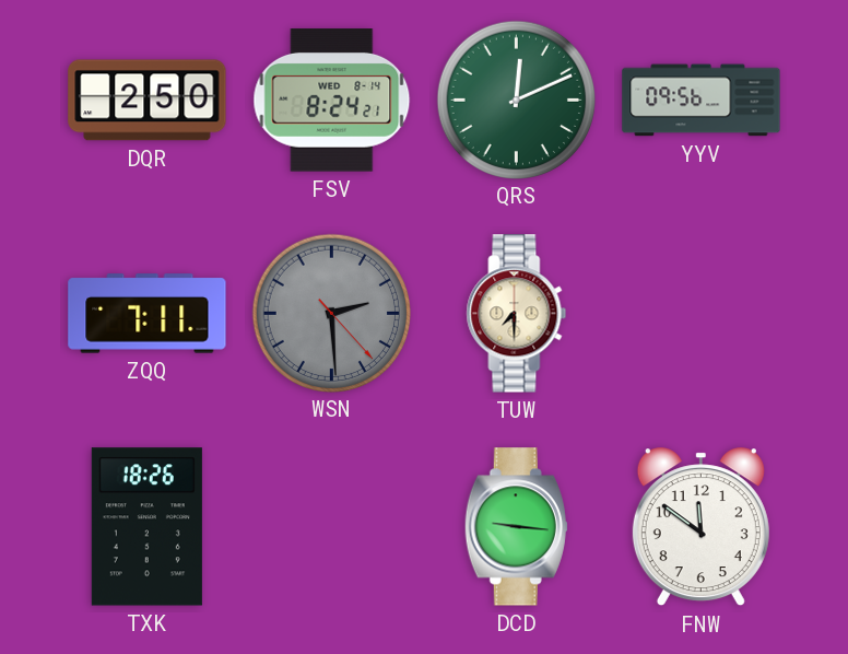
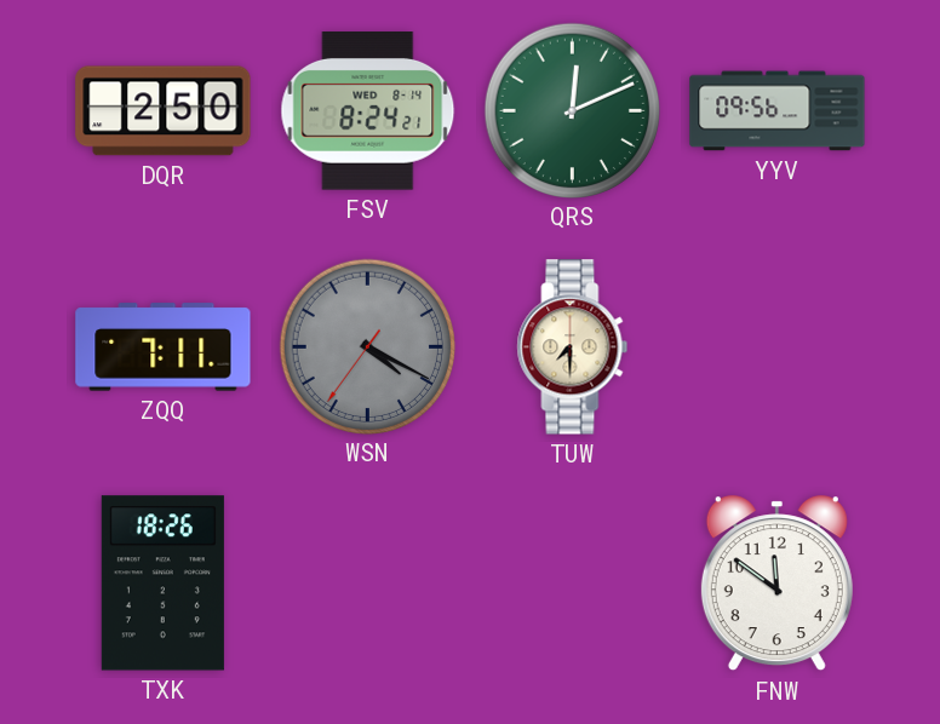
WSN: 2:29 -> 4:19
DCD: 9:16 -> none
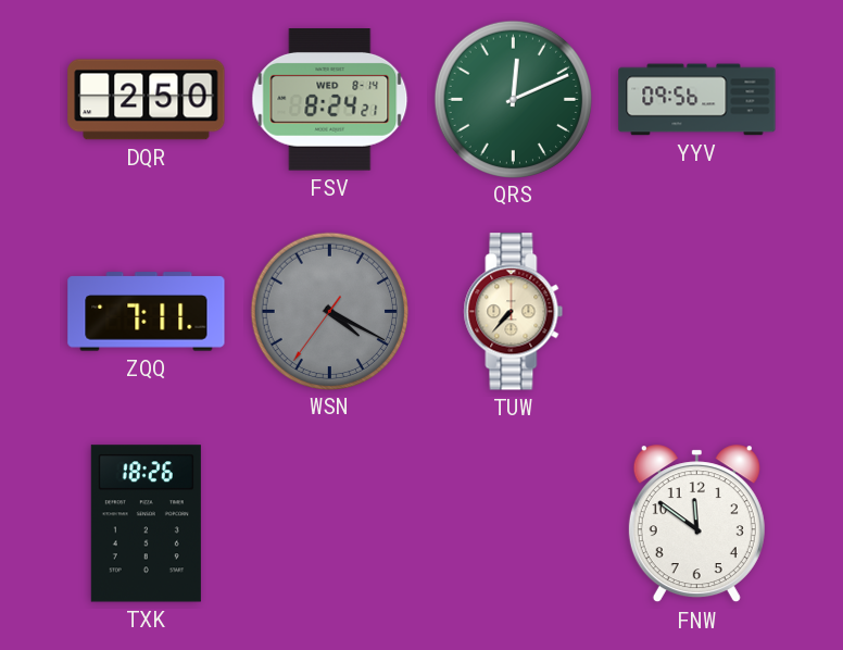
TUW: 7:30 -> 7:37
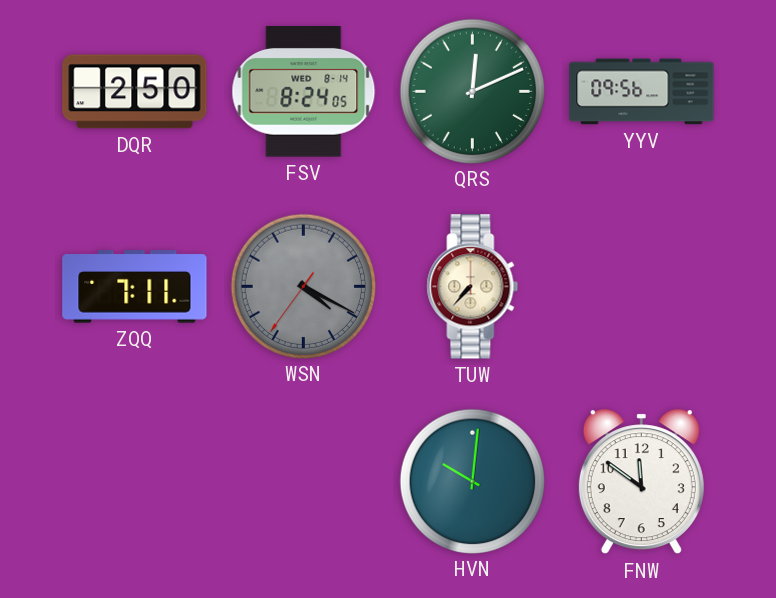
FSV: 8:24:21 -> 8:24:05
TXK: 18:26 -> none
HVN: none -> 10:01
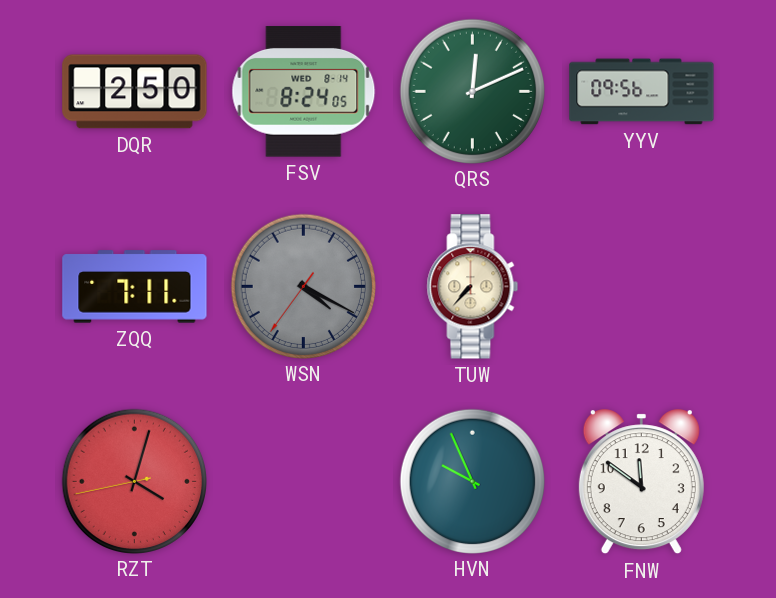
RZT: none -> 4:02
HVN: 10:01 -> 9:56
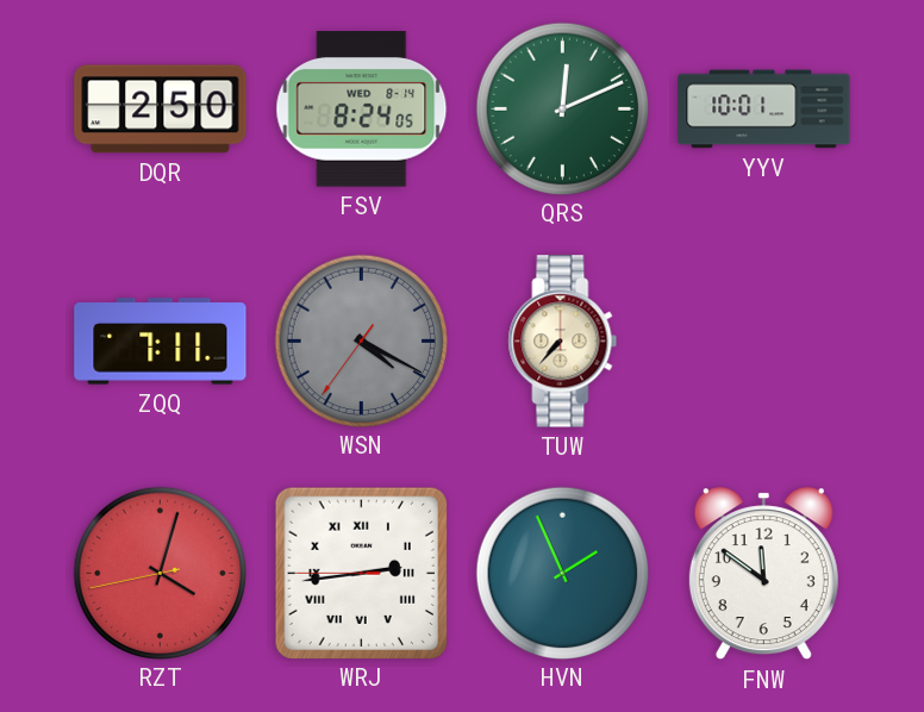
YYV: 09:56 -> 10:01
WRJ: none -> 2:43
HVN: 9:56 -> 1:56
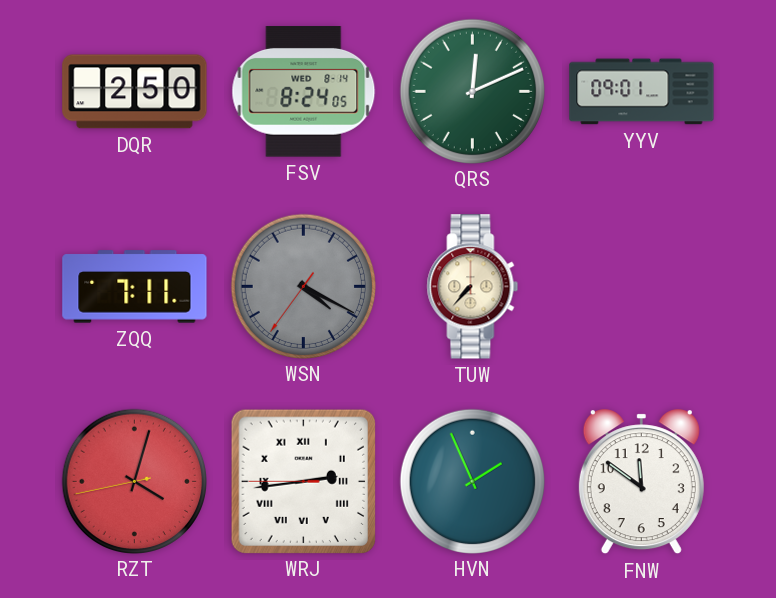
YYV: 10:01 -> 09:01
